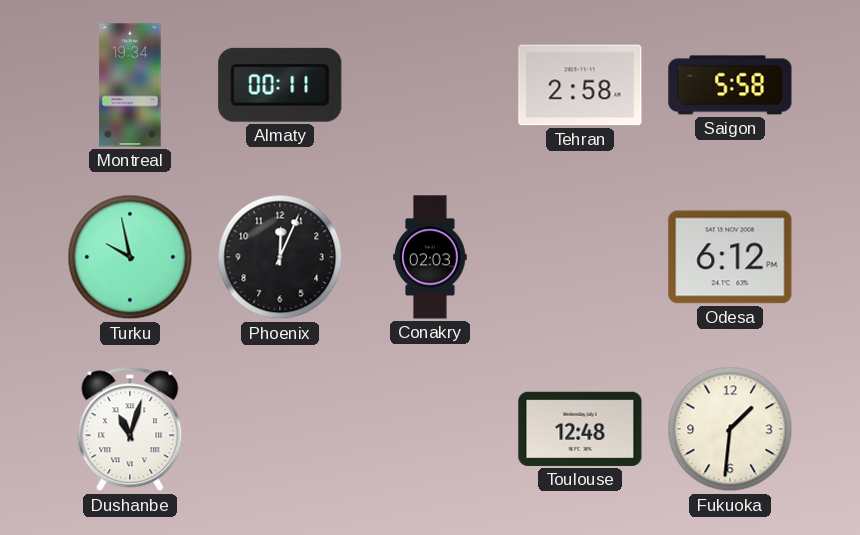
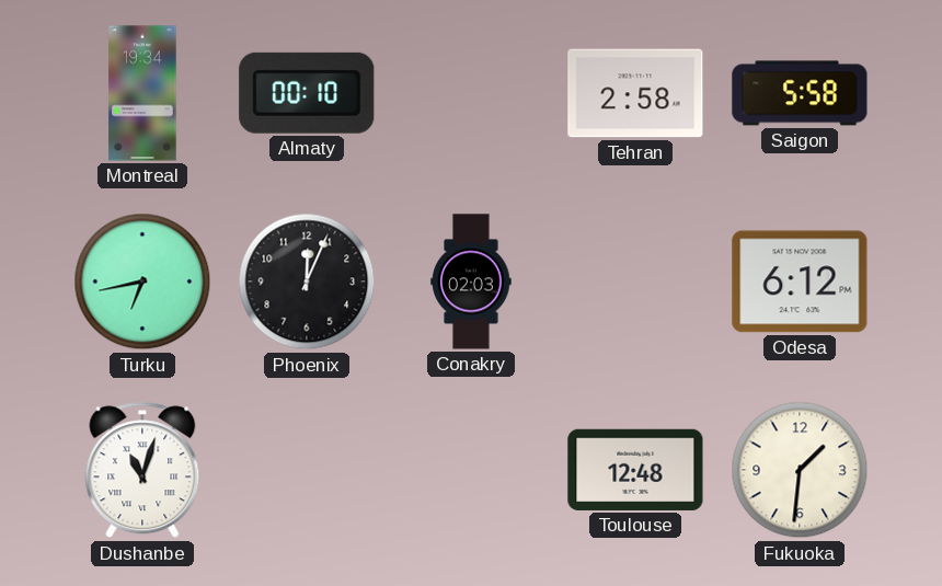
Almaty: 00:11 -> 00:10
Turku: 9:58 -> 6:43
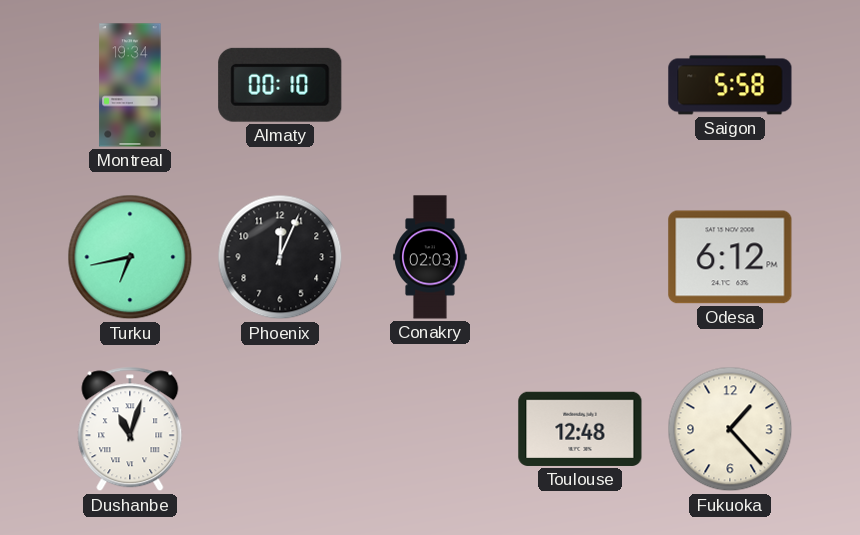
Tehran: 2:58 -> none
Fukuoka: 1:31 -> 1:23
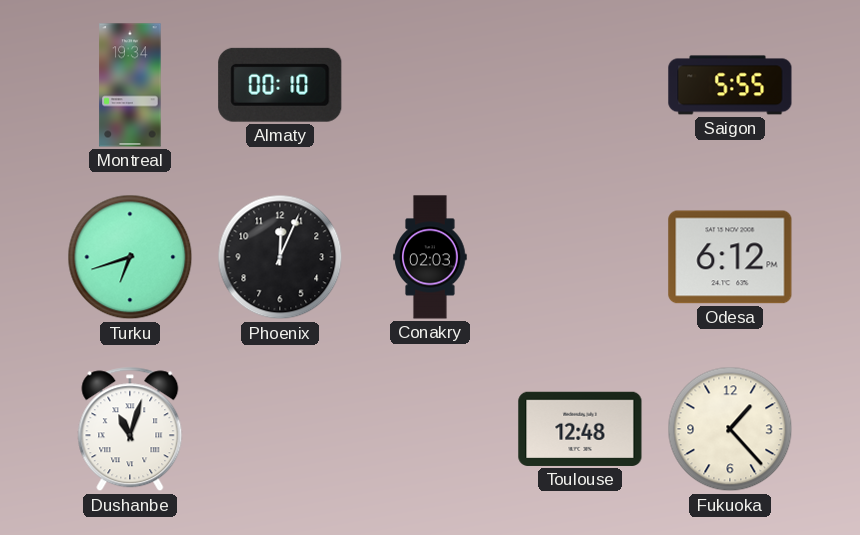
Saigon: 5:58 -> 5:55
Turku: 6:43 -> 6:42
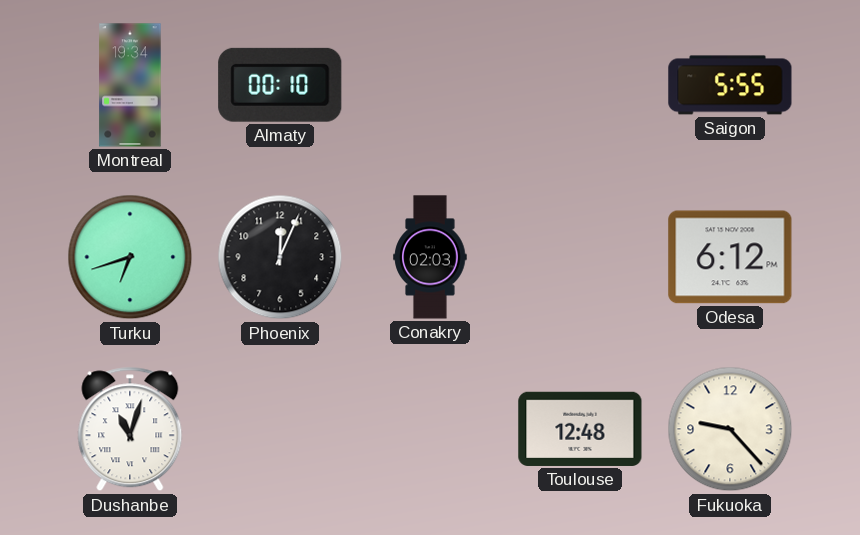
Fukuoka: 1:23 -> 9:23
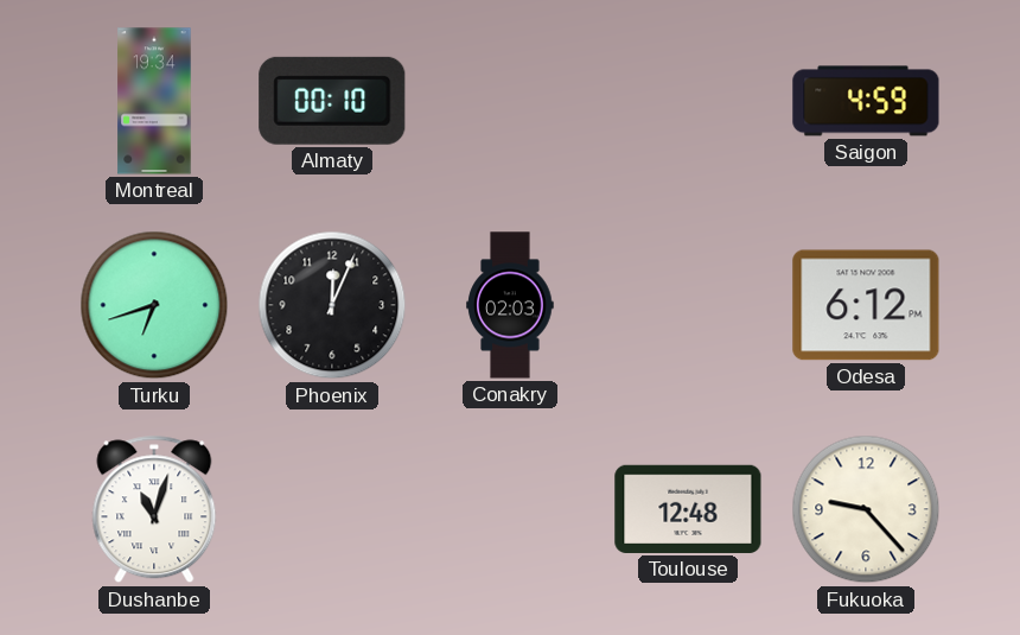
Saigon: 5:55 -> 4:59
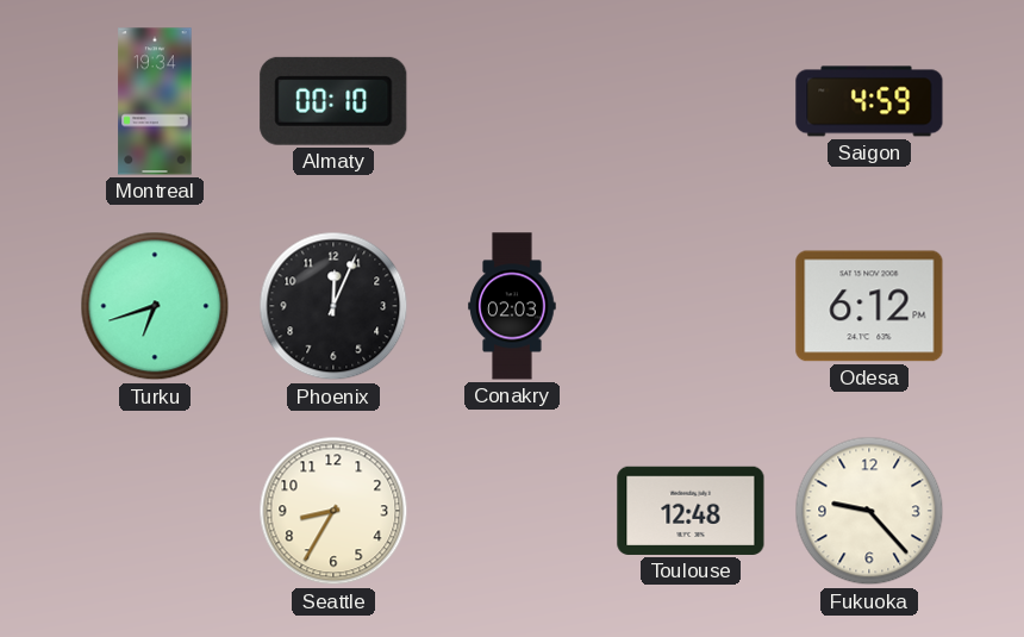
Dushanbe: 11:03 -> none
Seattle: none -> 8:35
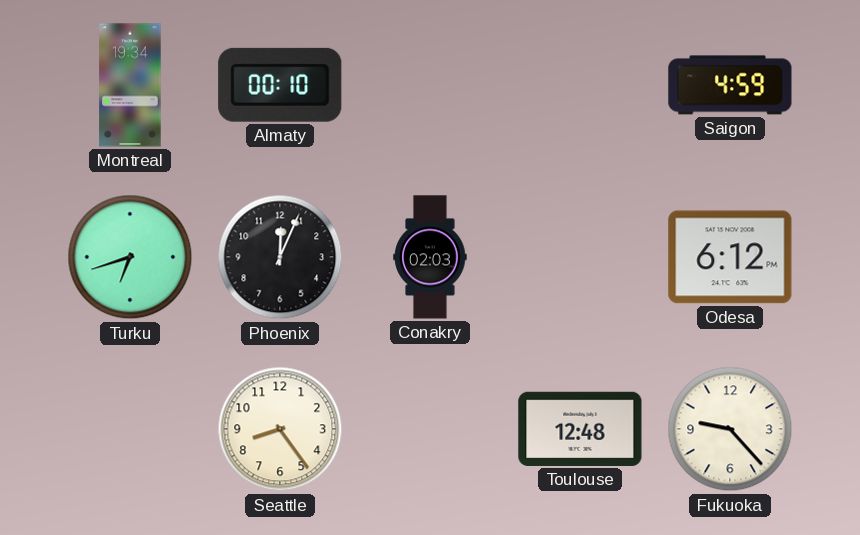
Seattle: 8:35 -> 8:24
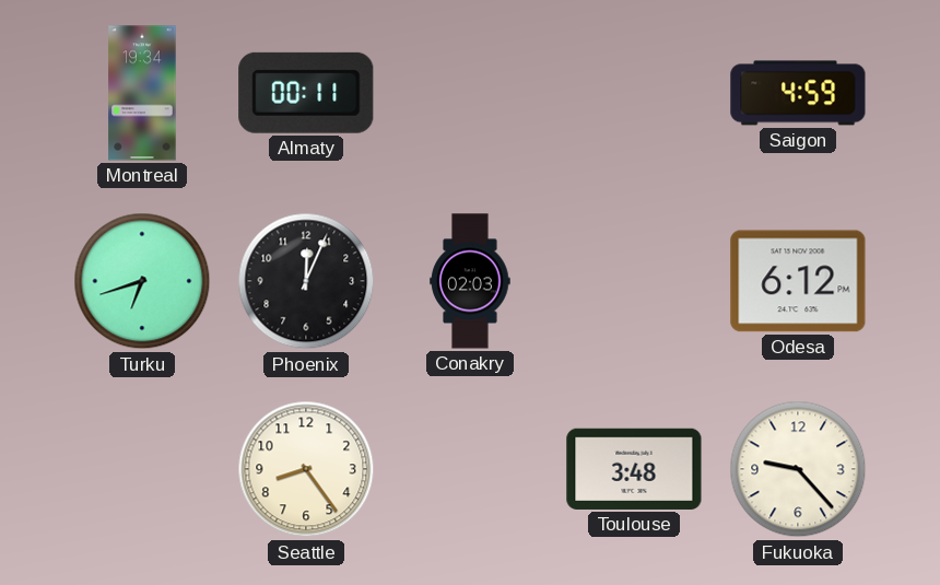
Almaty: 00:10 -> 00:11
Toulouse: 12:48 -> 3:48
